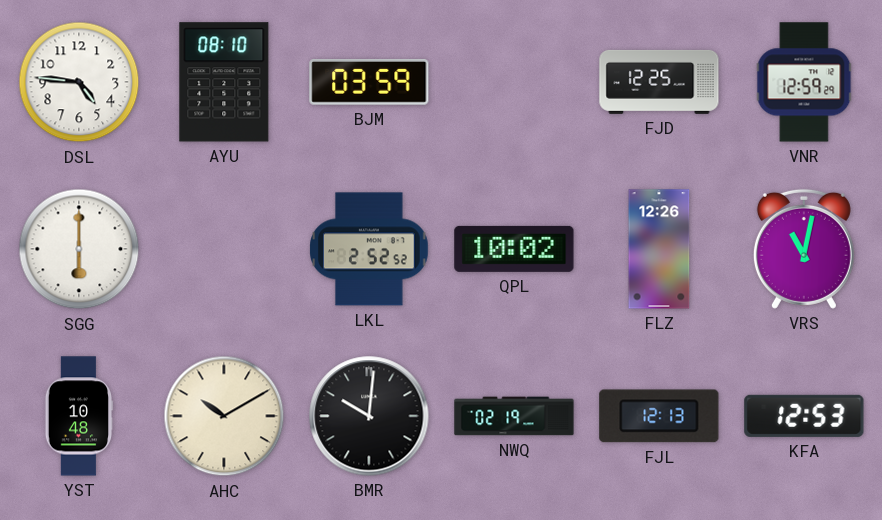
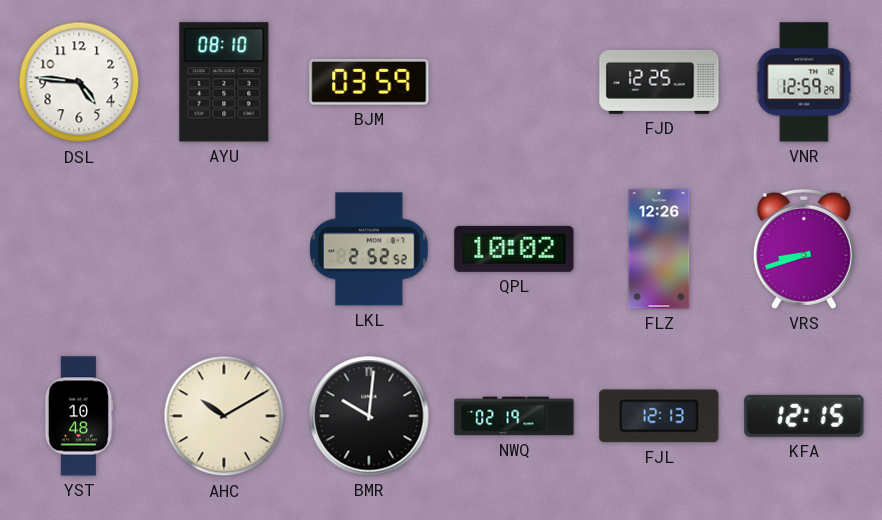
SGG: 6:00 -> none
VRS: 11:02 -> 8:42
KFA: 12:53 -> 12:15
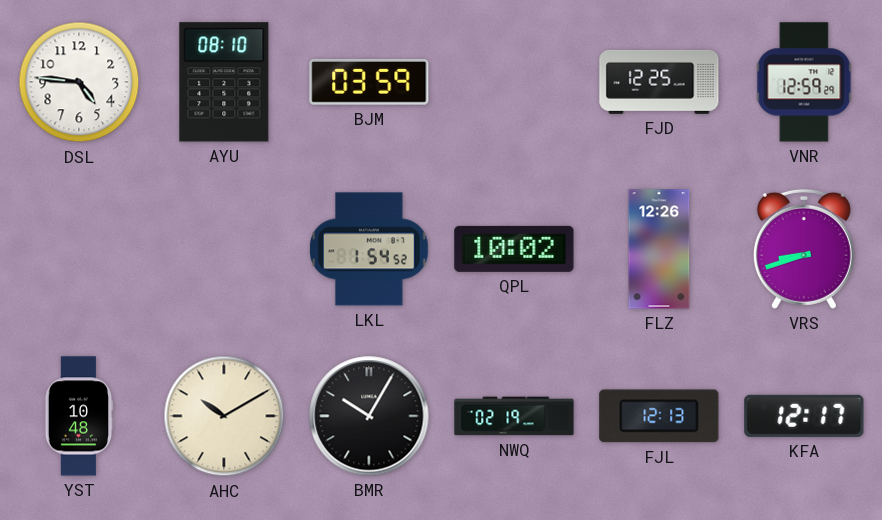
LKL: 2:52 -> 1:54
BMR: 10:01 -> 10:05
KFA: 12:15 -> 12:17
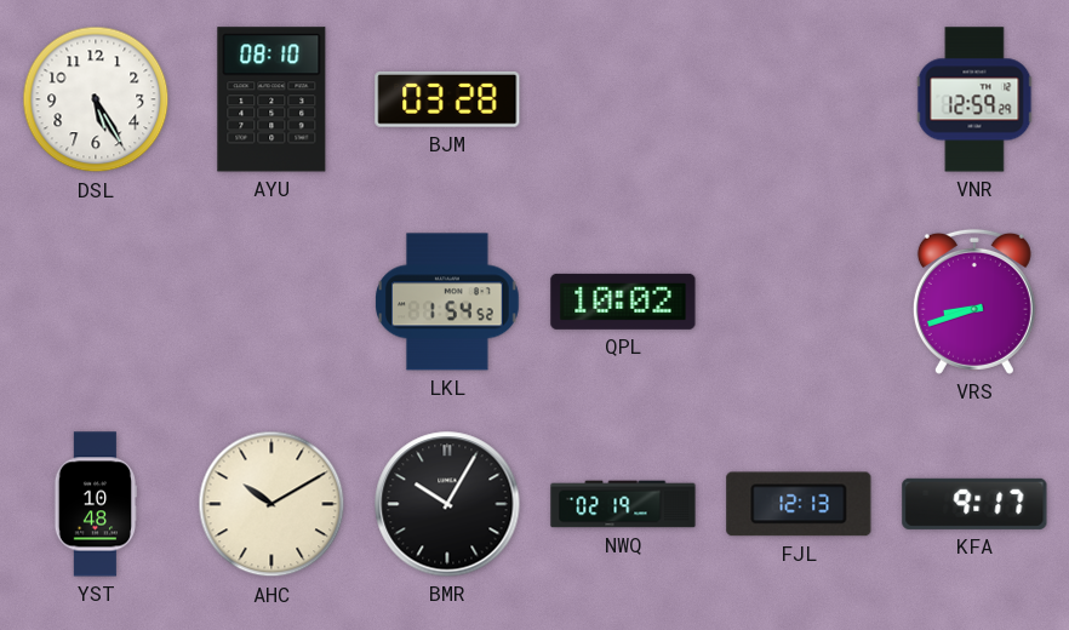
DSL: 4:46 -> 5:25
BJM: 03:59 -> 03:28
FJD: 12:25 -> none
FLZ: 12:26 -> none
KFA: 12:17 -> 9:17
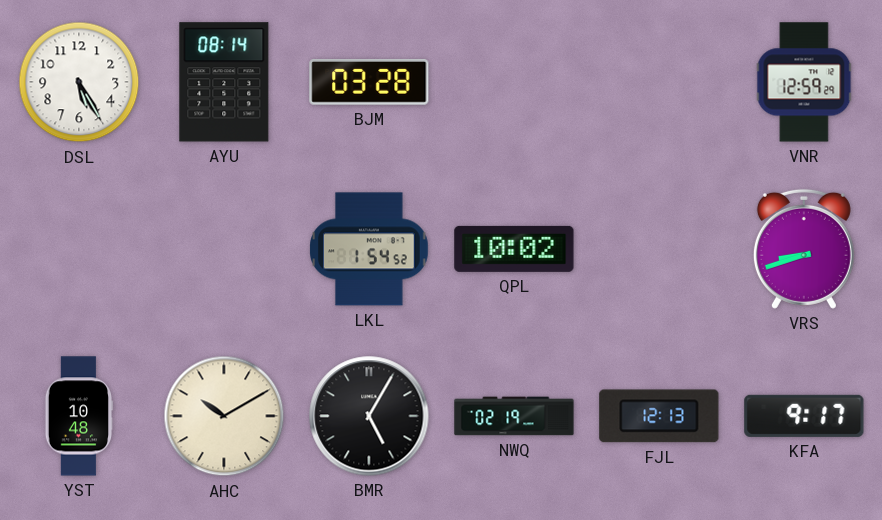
AYU: 08:10 -> 08:14
BMR: 10:05 -> 5:05
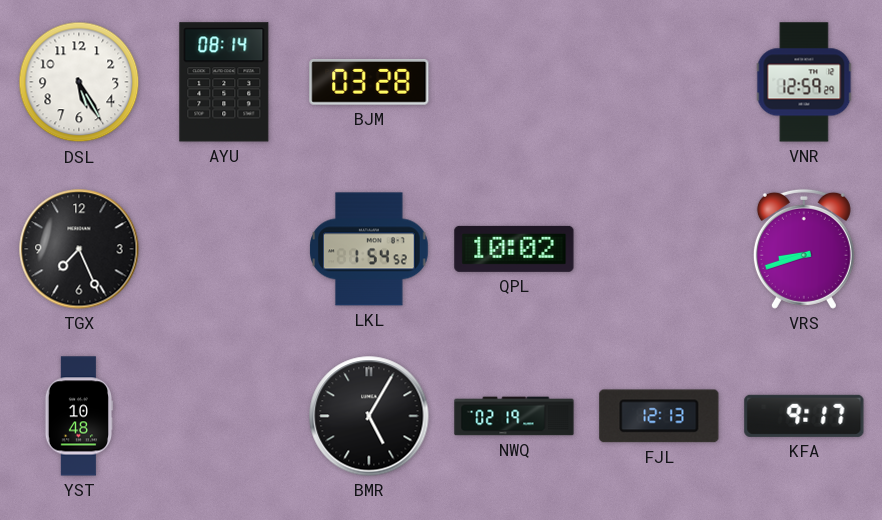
TGX: none -> 7:26
AHC: 10:10 -> none
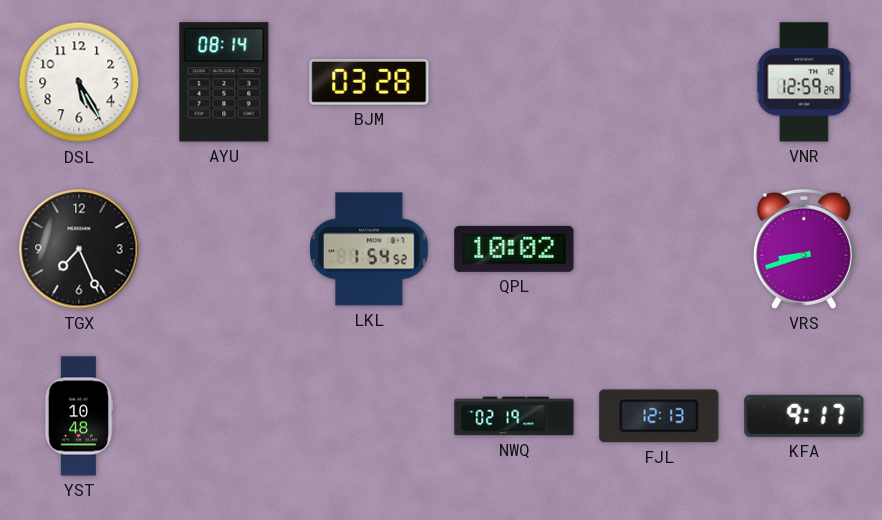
BMR: 5:05 -> none
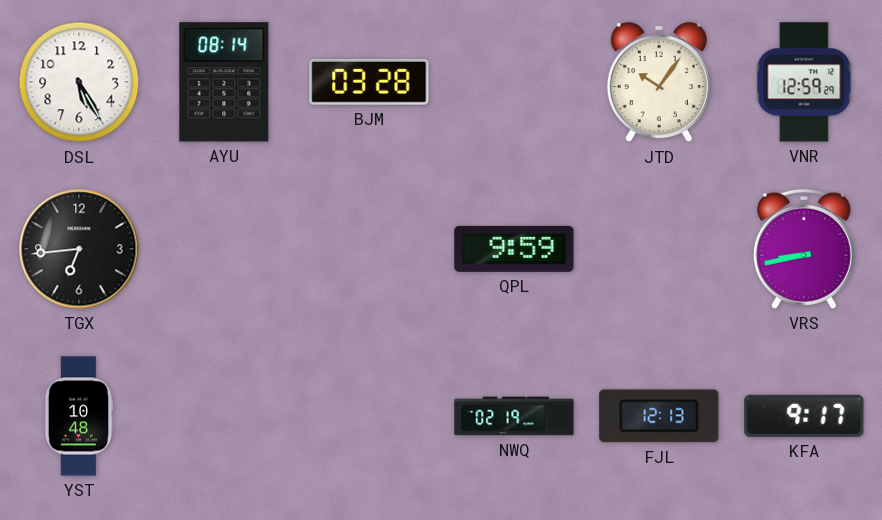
JTD: none -> 10:06
TGX: 7:26 -> 6:44
LKL: 1:54 -> none
QPL: 10:02 -> 9:59
VRS: 8:42 -> 8:43
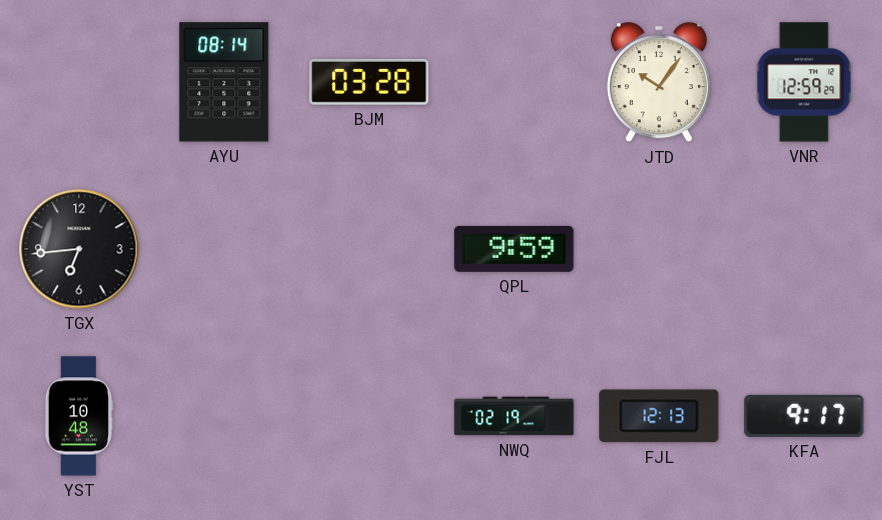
DSL: 5:25 -> none
VRS: 8:43 -> none
